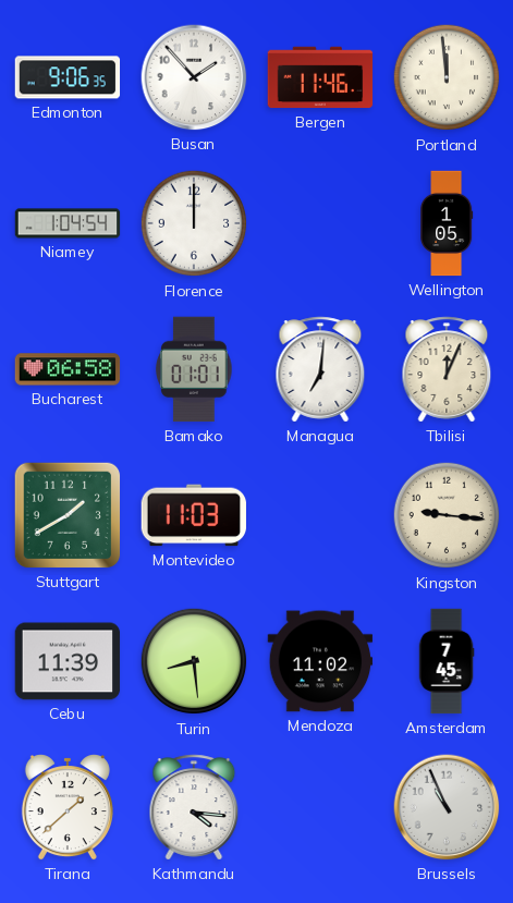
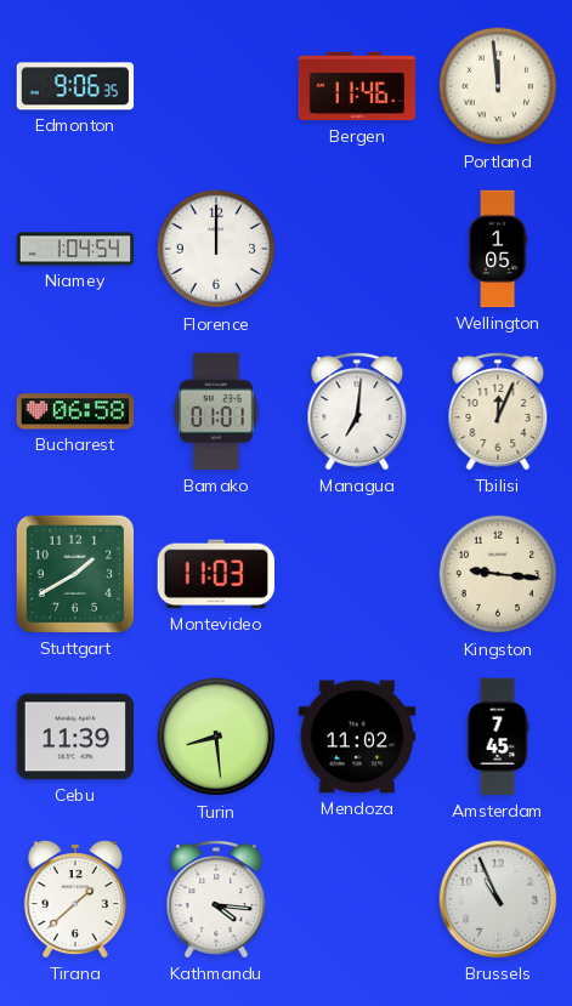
Busan: 1:53 -> none
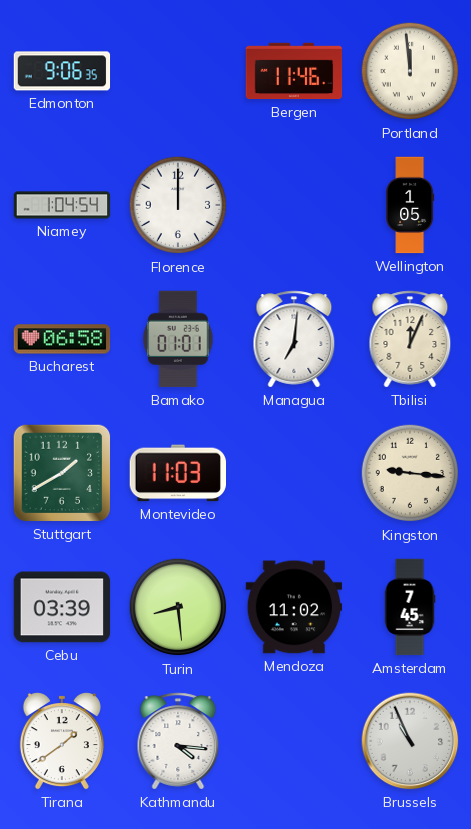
Cebu: 11:39 -> 03:39
Tirana: 1:38 -> 1:39
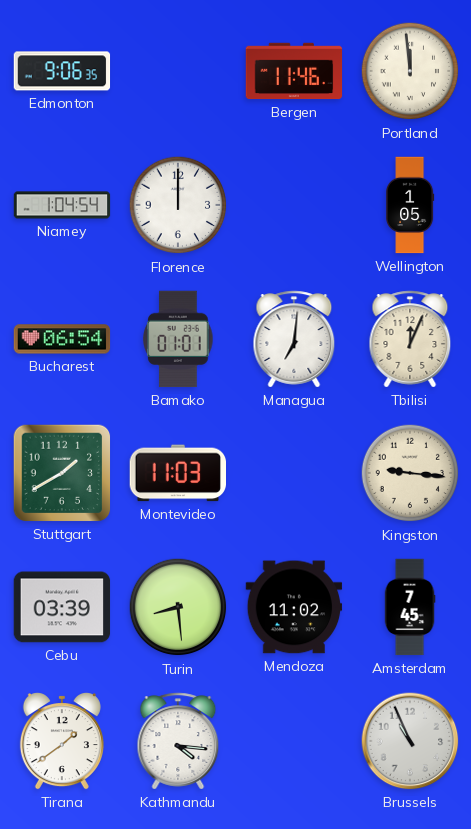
Bucharest: 06:58 -> 06:54
